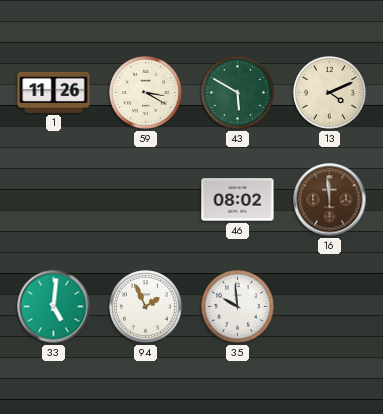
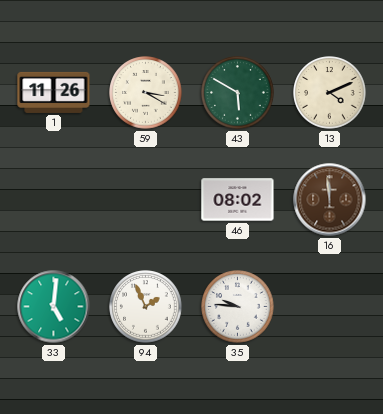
35: 9:59 -> 9:46
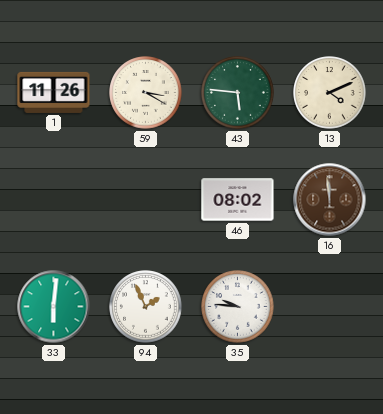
43: 5:50 -> 5:46
33: 5:01 -> 6:01
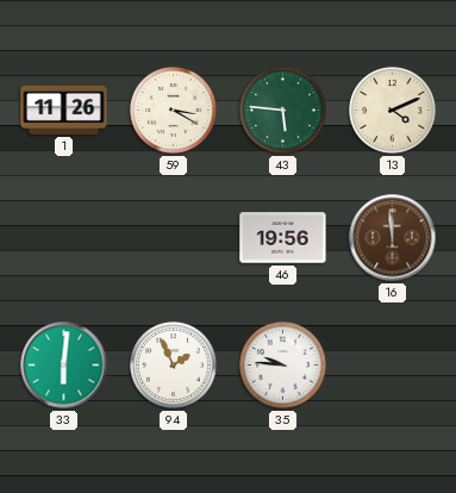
46: 08:02 -> 19:56
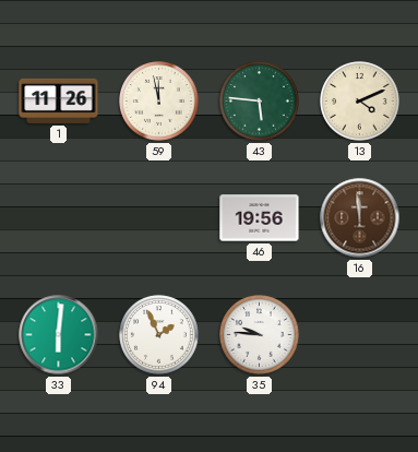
59: 3:20 -> 11:58
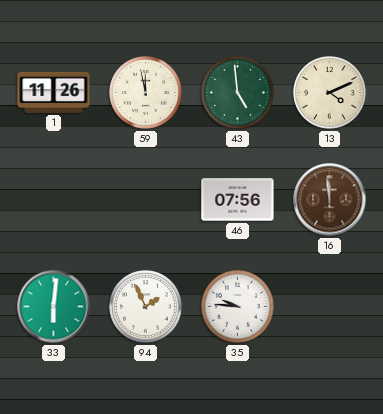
43: 5:46 -> 4:59
46: 19:56 -> 07:56
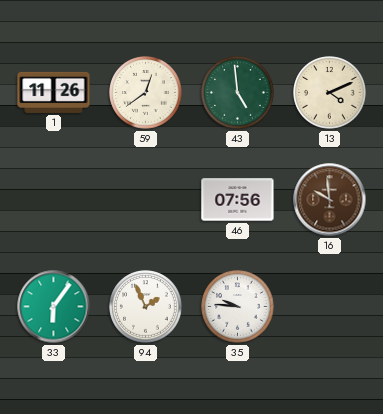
59: 11:58 -> 12:39
16: 11:59 -> 9:59
33: 6:01 -> 6:06
